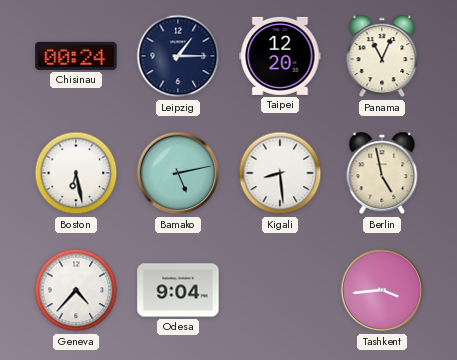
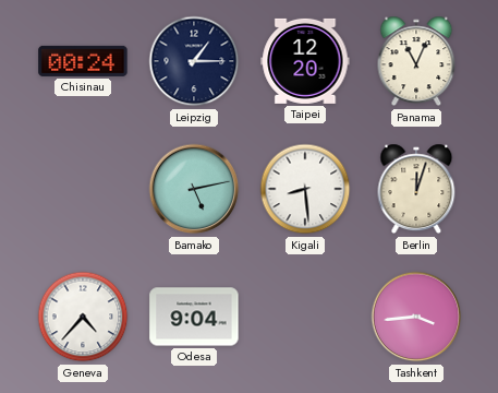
Boston: 6:28 -> none
Berlin: 4:58 -> 12:03
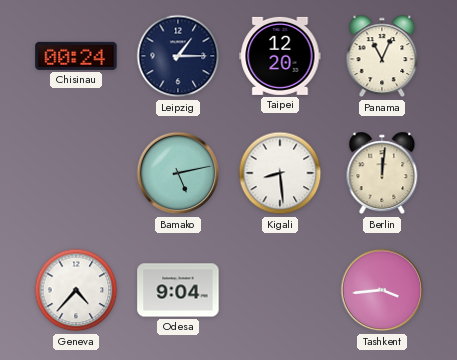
Berlin: 12:03 -> 12:01
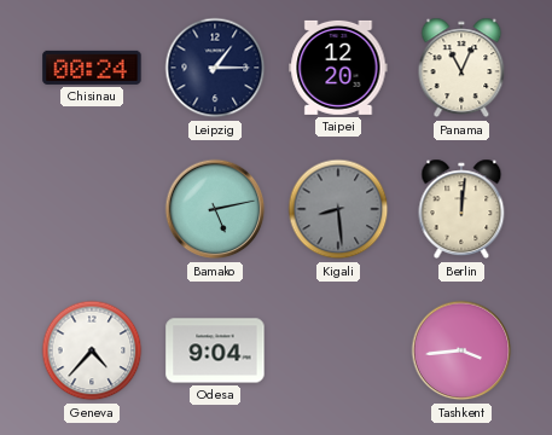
Kigali dial: white -> grey
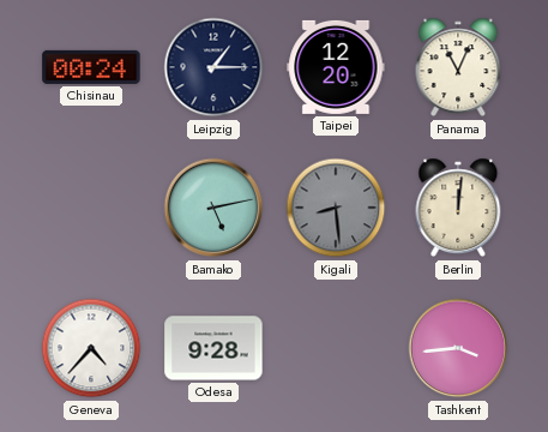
Odesa: 9:04 -> 9:28
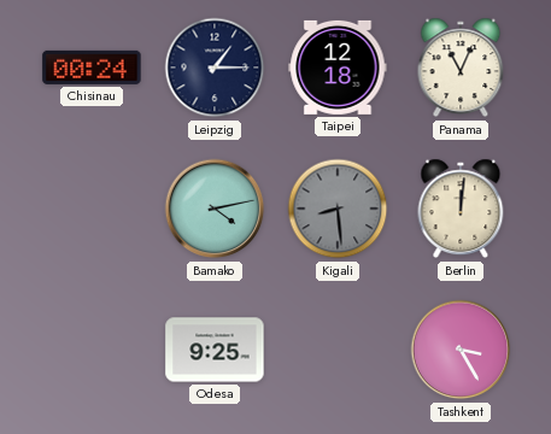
Taipei: 12:20 -> 12:18
Bamako: 5:13 -> 4:13
Geneva: 4:37 -> none
Odesa: 9:28 -> 9:25
Tashkent: 3:44 -> 3:25
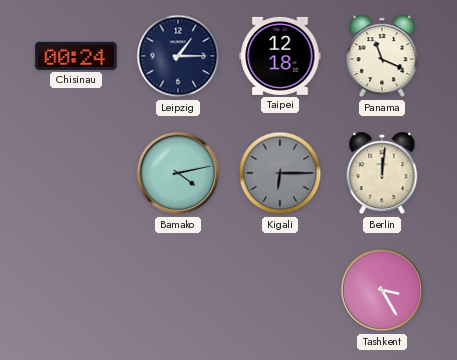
Panama: 11:04 -> 11:19
Kigali: 8:29 -> 6:15
Odesa: 9:25 -> none
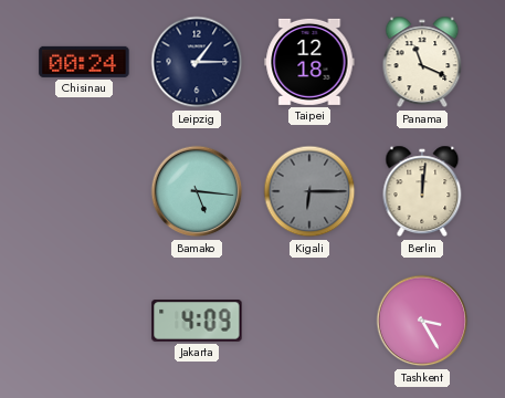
Bamako: 4:13 -> 5:16
Jakarta: none -> 4:09
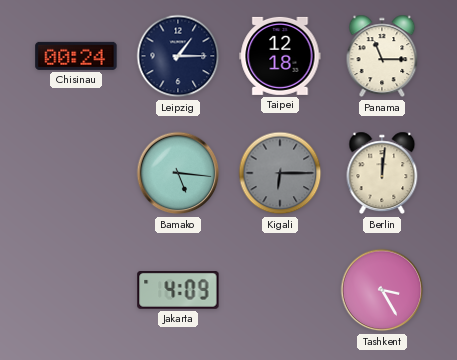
Panama: 11:19 -> 11:15
